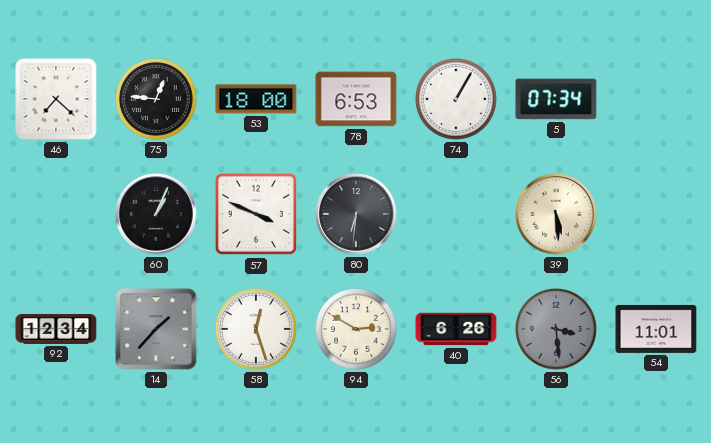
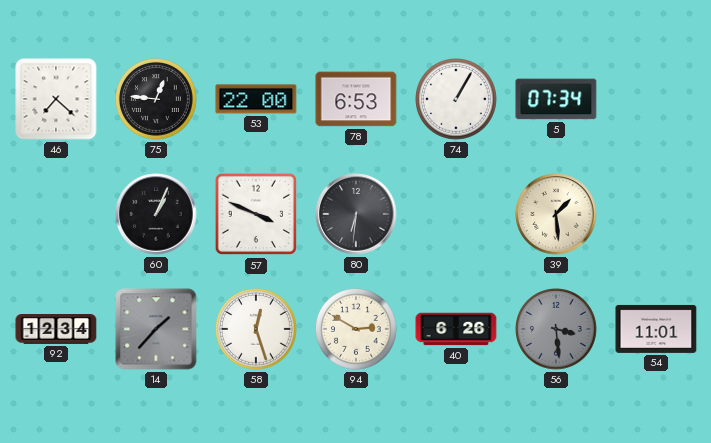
53: 18:00 -> 22:00
39: 5:29 -> 1:29
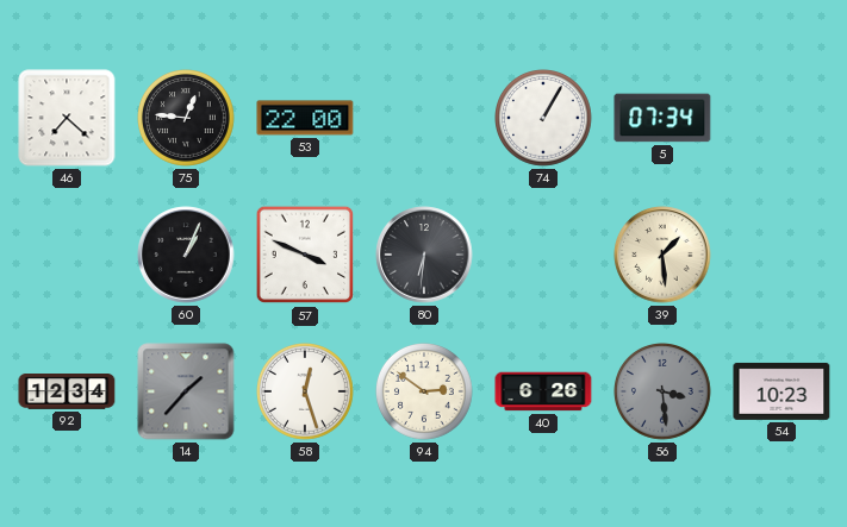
78: 6:53 -> none
94: 2:50 -> 2:51
54: 11:01 -> 10:23
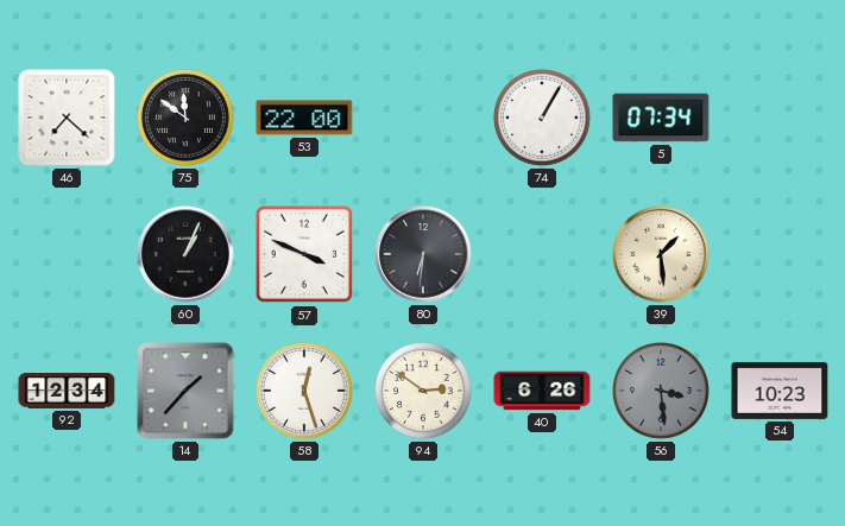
75: 12:46 -> 11:51
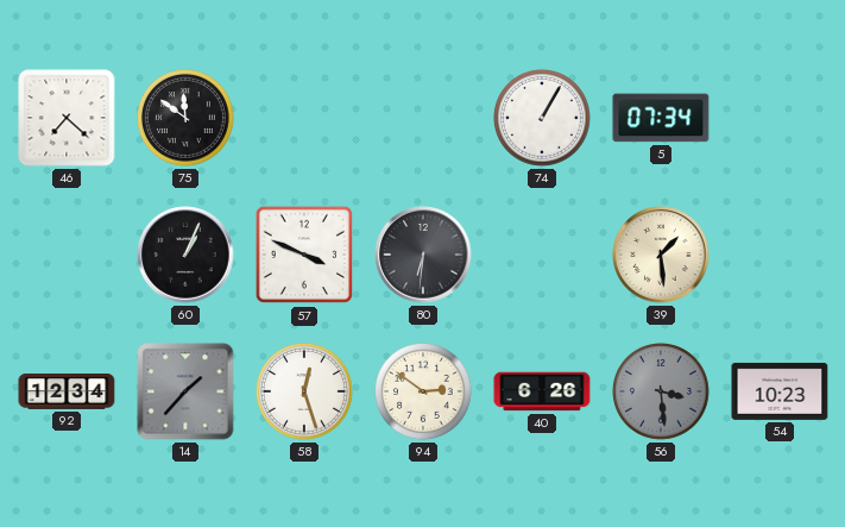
53: 22:00 -> none
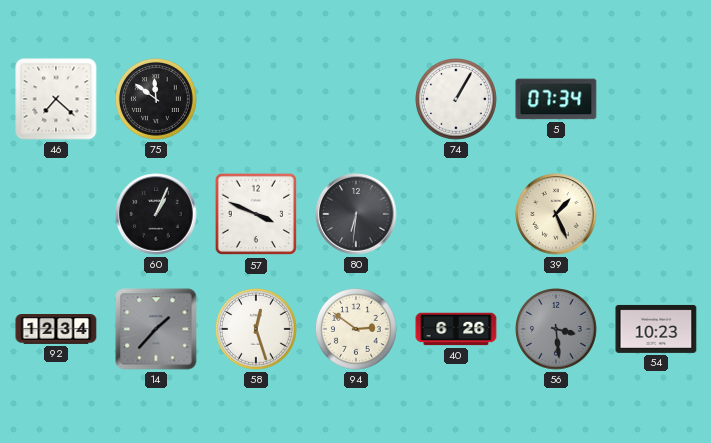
39: 1:29 -> 1:26
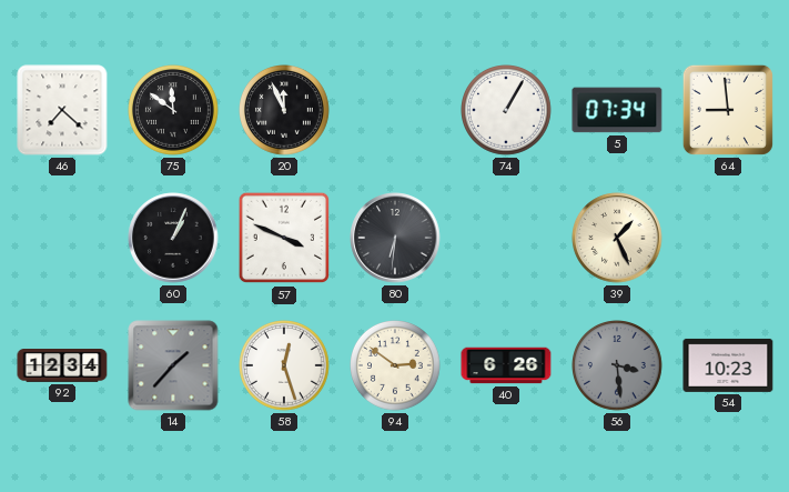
20: none -> 11:56
64: none -> 8:59
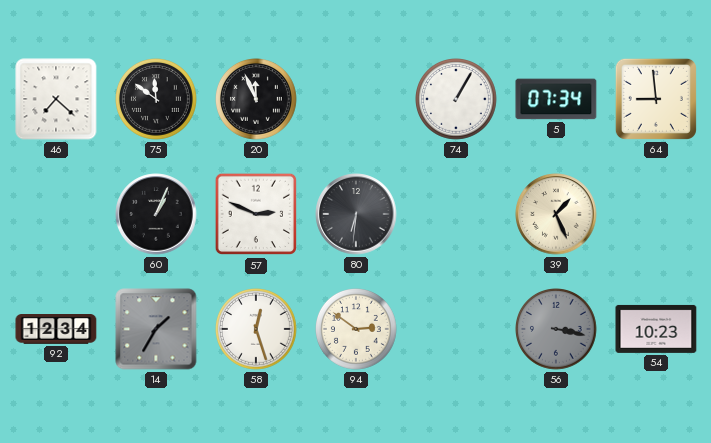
57: 3:49 -> 2:49
14: 1:37 -> 1:35
40: 6:26 -> none
56: 3:29 -> 3:17
